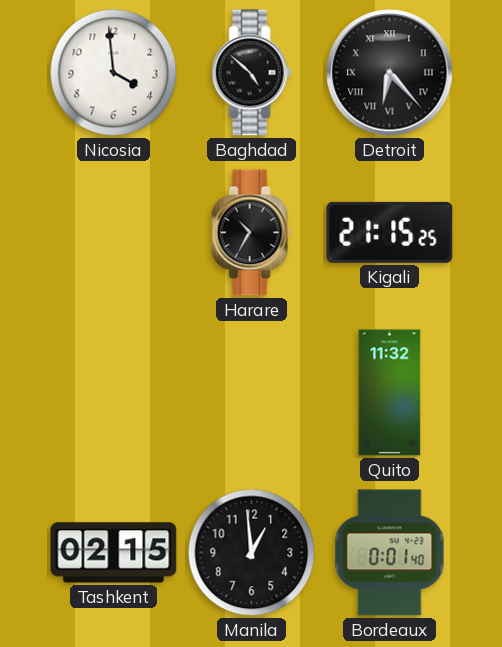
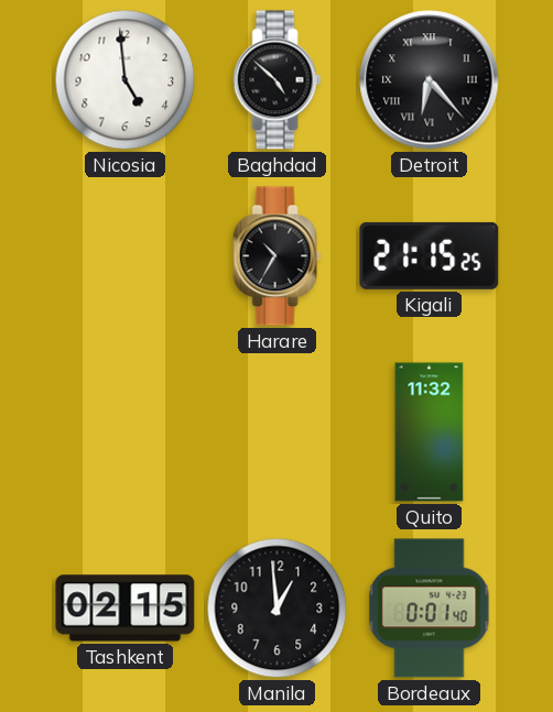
Nicosia: 3:59 -> 4:59
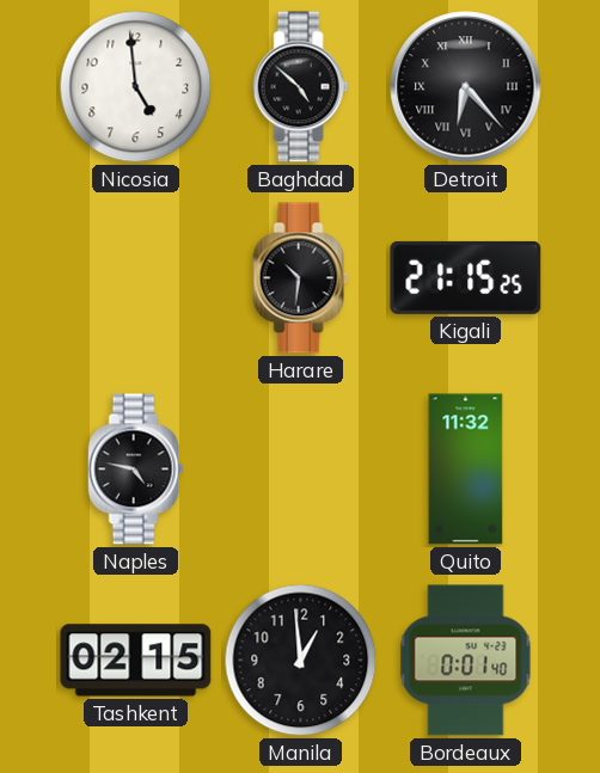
Harare: 10:35 -> 10:31
Naples: none -> 4:47
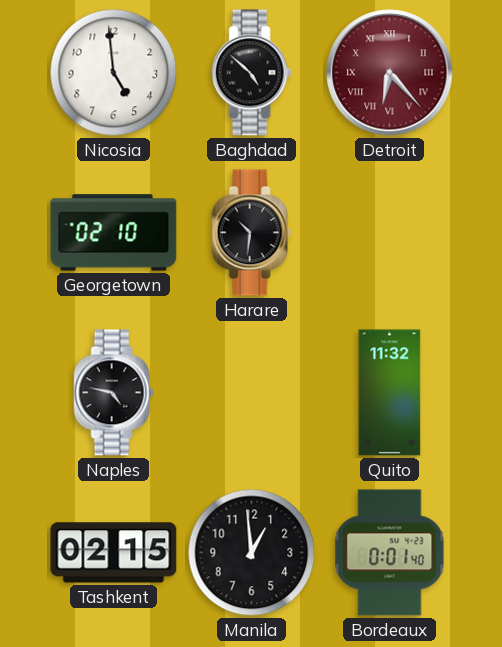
Detroit dial: black -> burgundy
Georgetown: none -> 02:10
Kigali: 21:15 -> none
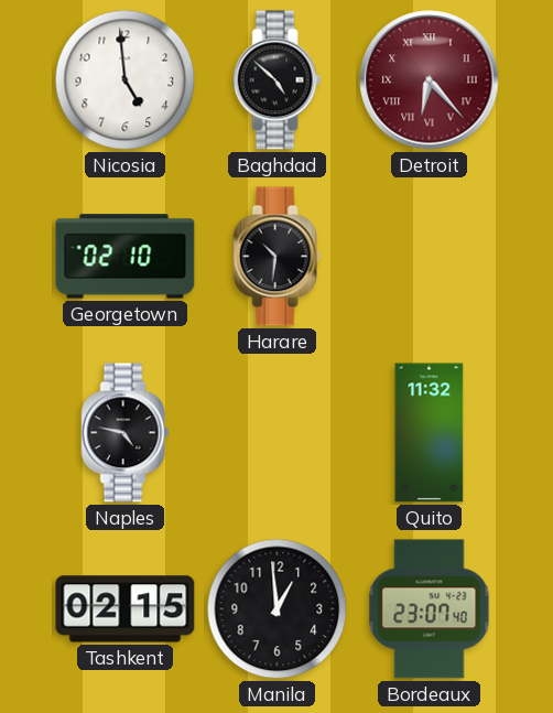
Bordeaux: 0:01 -> 23:07
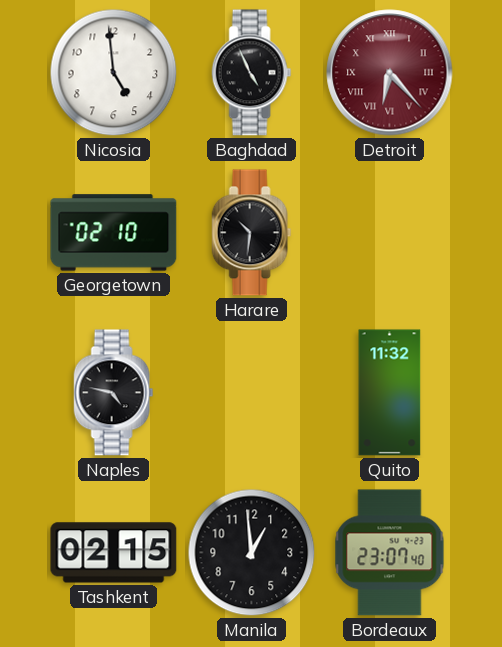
Baghdad: 4:52 -> 4:56
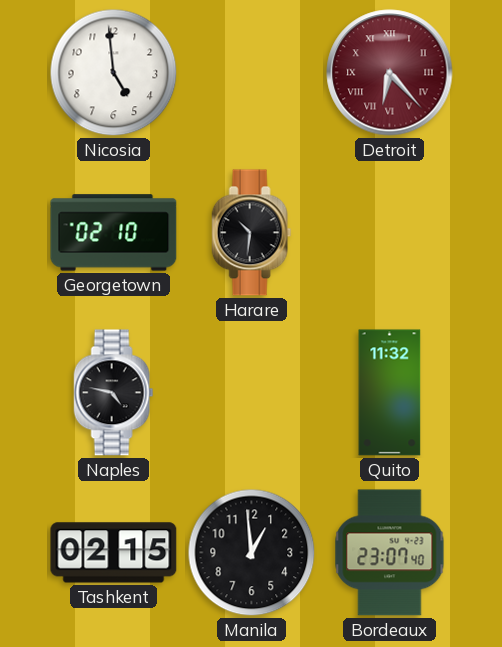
Baghdad: 4:56 -> none
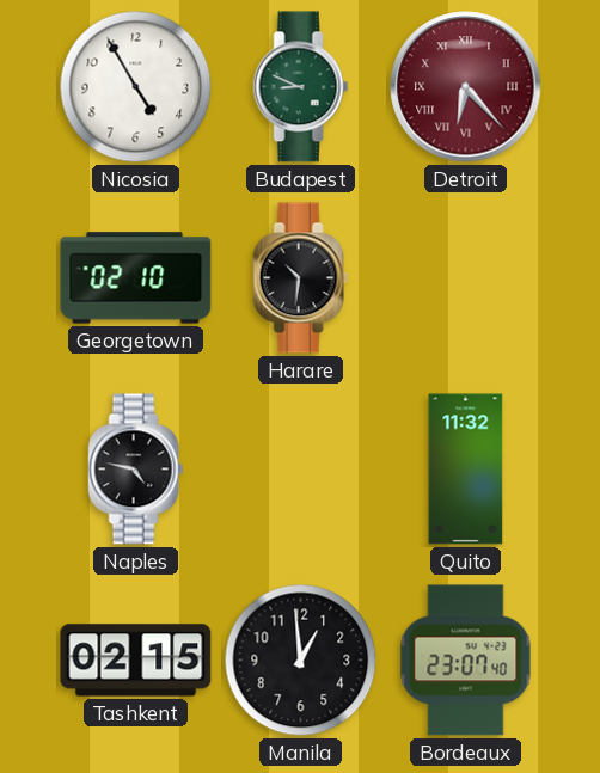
Nicosia: 4:59 -> 4:55
Budapest: none -> 8:49
